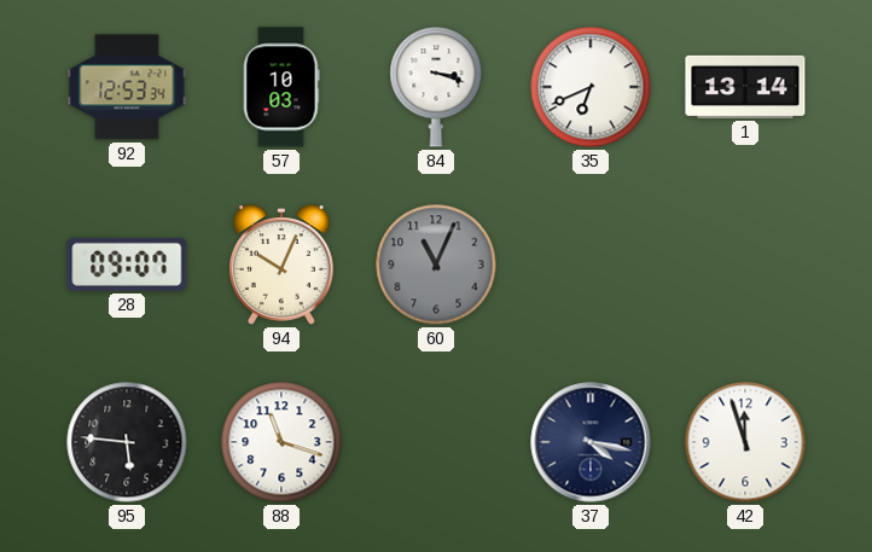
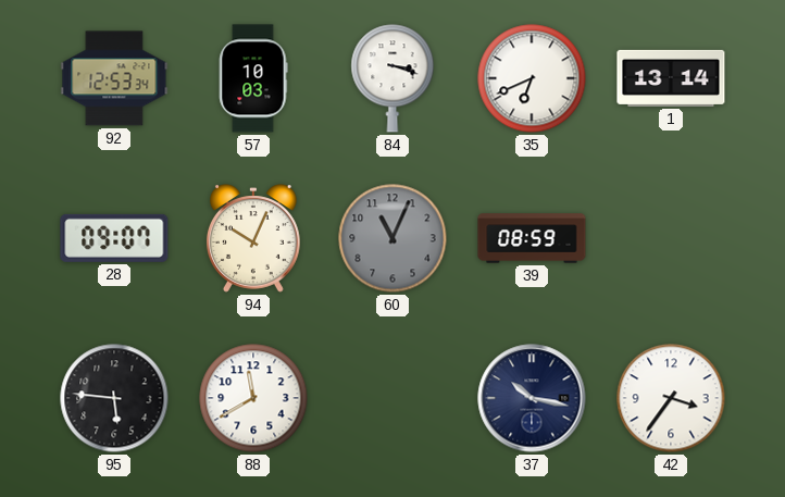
39: none -> 08:59
88: 11:18 -> 11:40
37: 4:17 -> 10:17
42: 11:57 -> 3:36
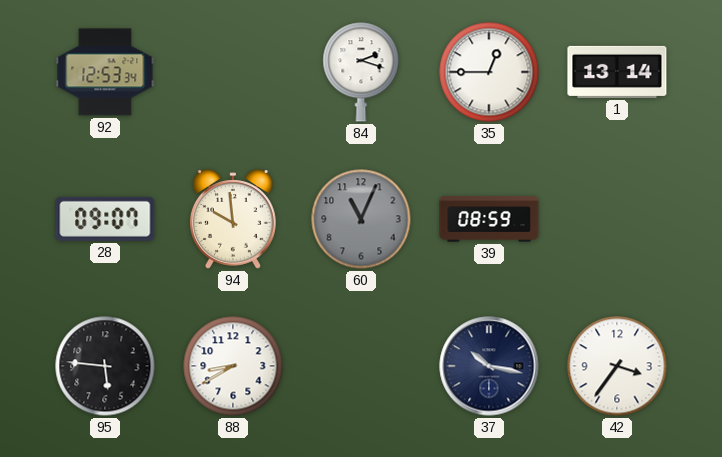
57: 10:03 -> none
84: 3:18 -> 2:18
35: 6:41 -> 12:45
94: 10:04 -> 9:59
88: 11:40 -> 8:40
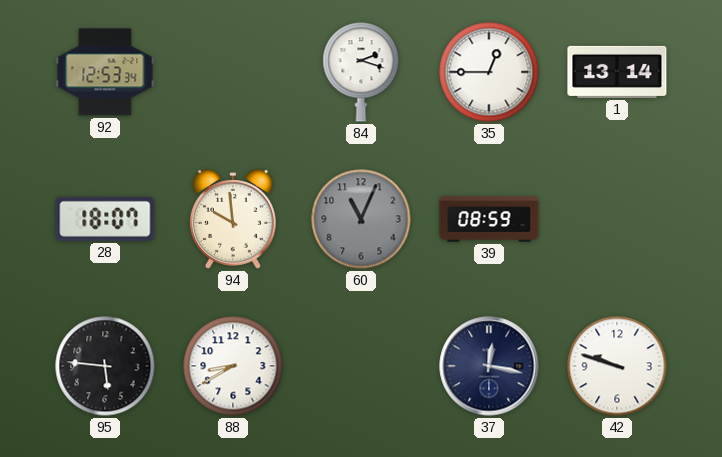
28: 09:07 -> 18:07
37: 10:17 -> 12:17
42: 3:36 -> 9:48
